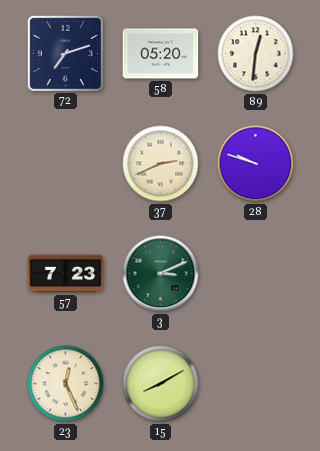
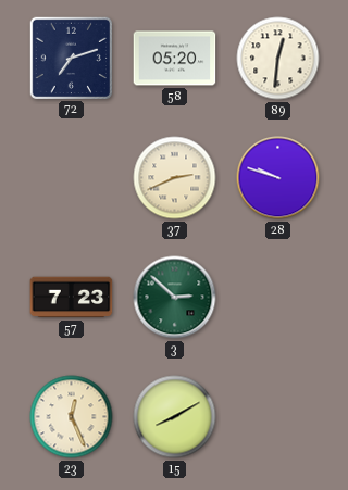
3: 3:11 -> 2:52
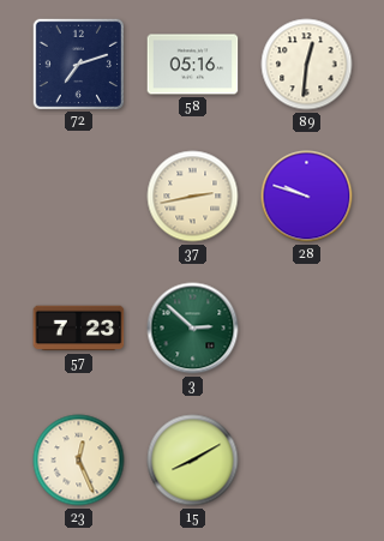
58: 05:20 -> 05:16
37: 2:41 -> 2:43
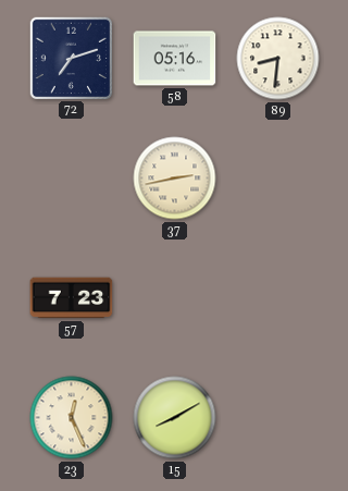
89: 12:31 -> 8:31
28: 9:48 -> none
3: 2:52 -> none
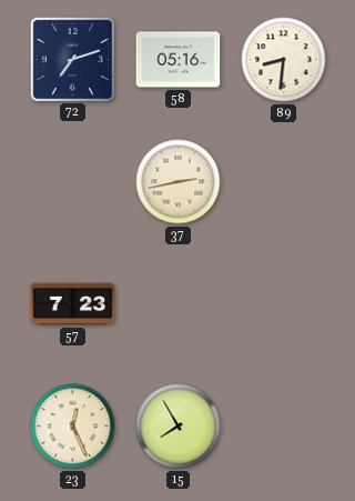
15: 8:10 -> 7:55
